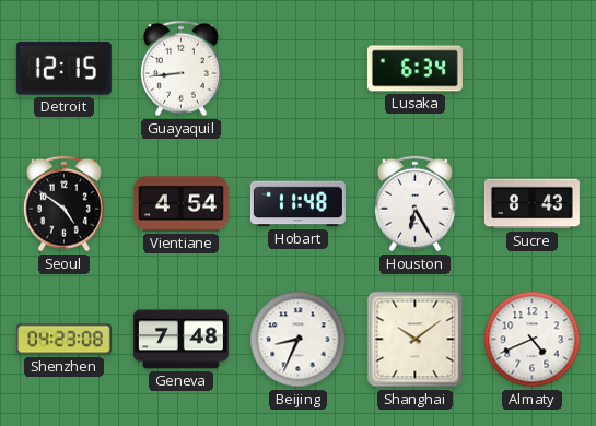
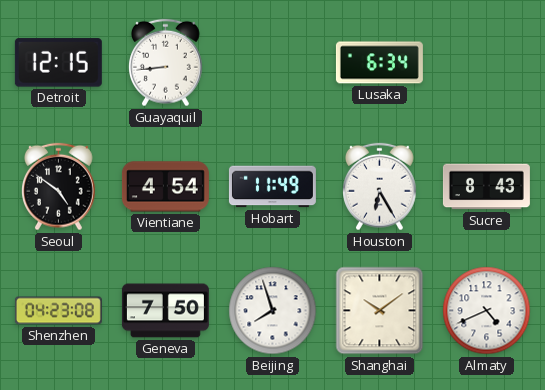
Hobart: 11:48 -> 11:49
Geneva: 7:48 -> 7:50
Beijing: 8:34 -> 7:57
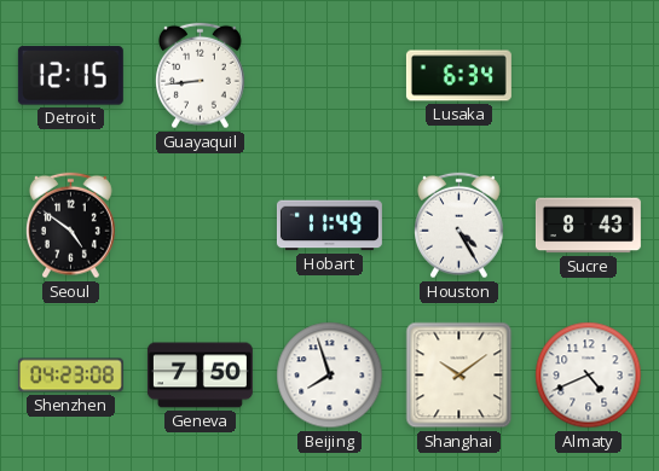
Vientiane: 4:54 -> none
Houston: 6:25 -> 4:25
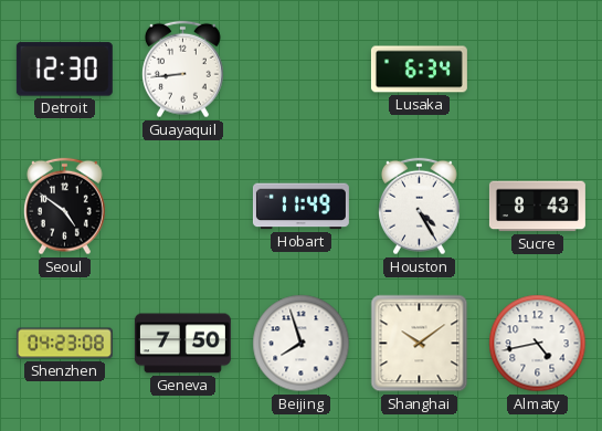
Detroit: 12:15 -> 12:30
Almaty: 4:41 -> 4:43
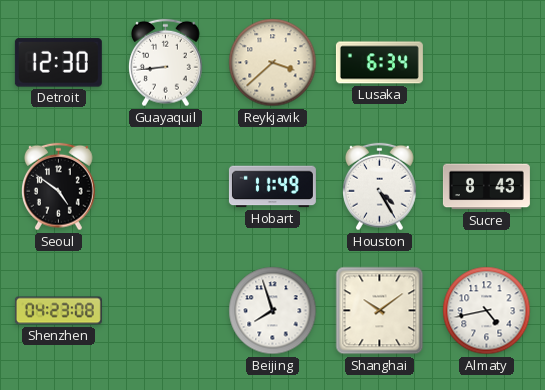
Reykjavik: none -> 3:38
Geneva: 7:50 -> none
